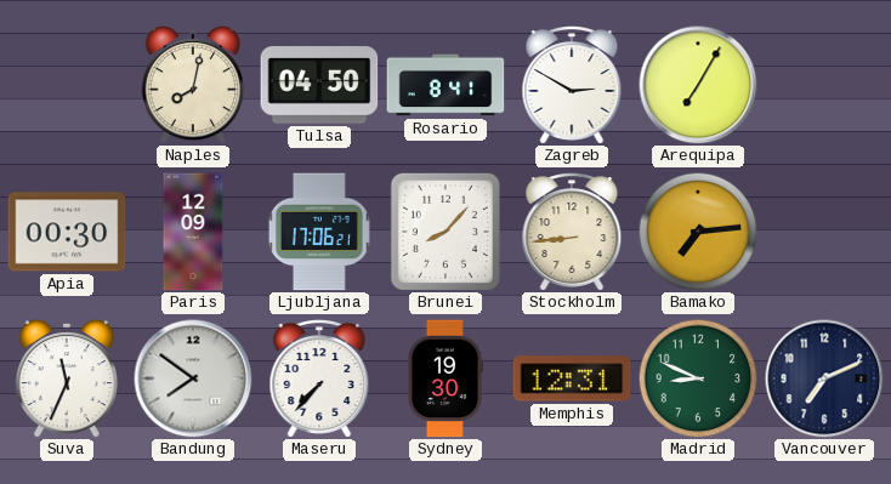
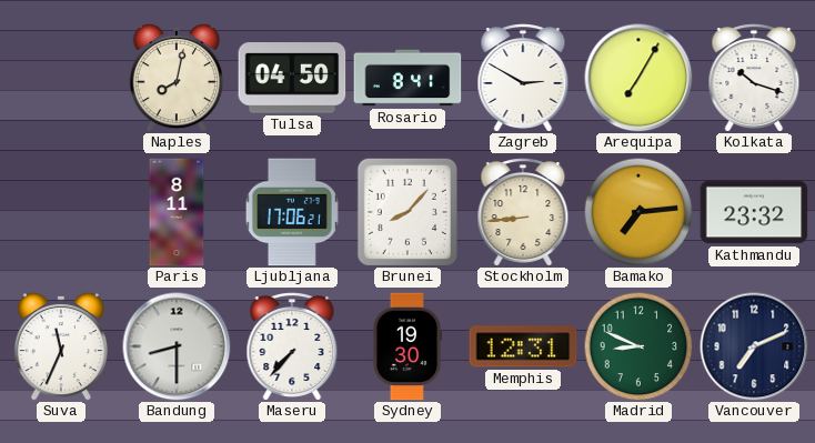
Kolkata: none -> 10:18
Apia: 00:30 -> none
Paris: 12:09 -> 8:11
Kathmandu: none -> 23:32
Bandung: 7:51 -> 8:30
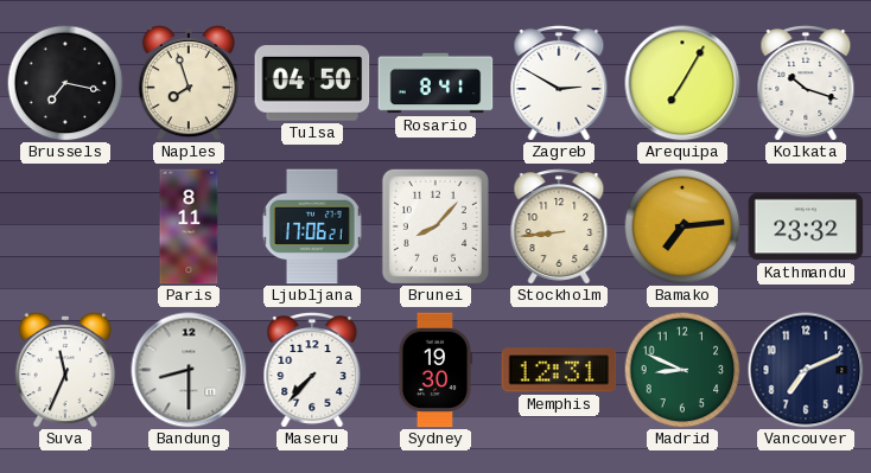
Brussels: none -> 7:17
Naples: 8:02 -> 7:57
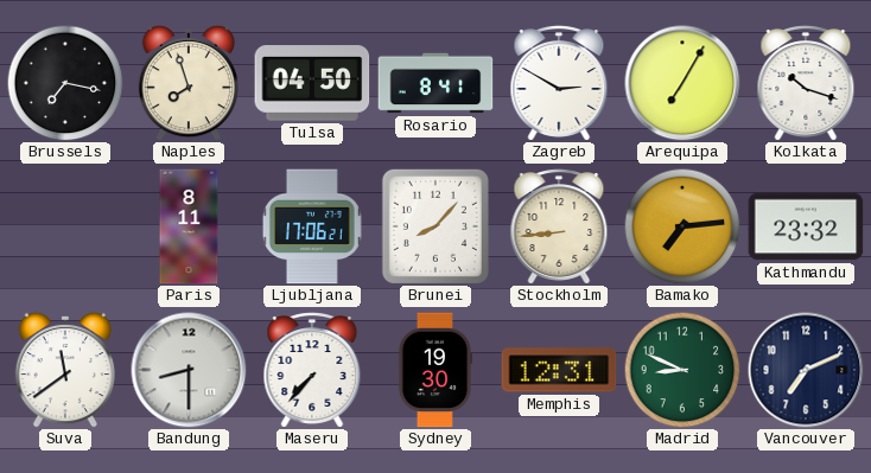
Suva: 11:34 -> 11:39
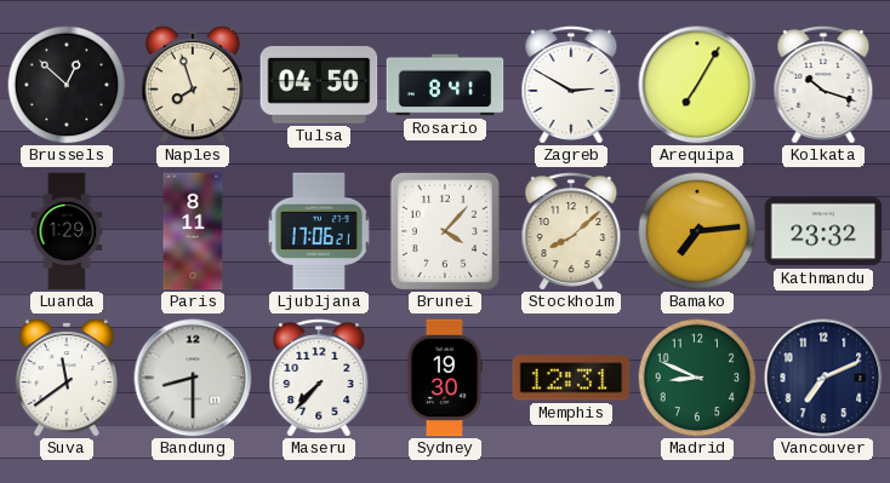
Brussels: 7:17 -> 12:52
Luanda: none -> 1:29
Brunei: 8:07 -> 4:07
Stockholm: 8:44 -> 8:08
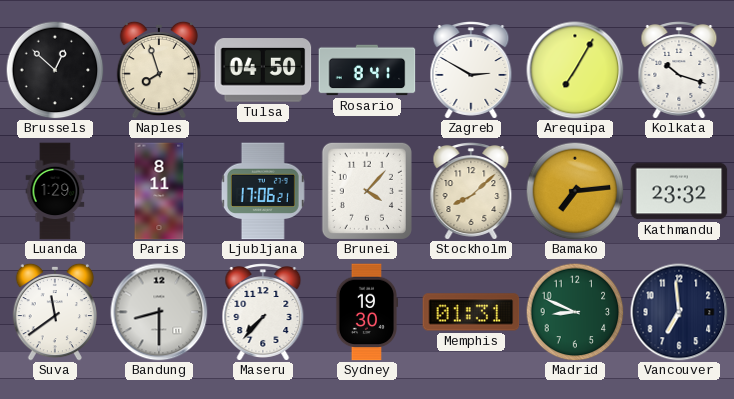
Memphis: 12:31 -> 01:31
Vancouver: 7:11 -> 6:59
